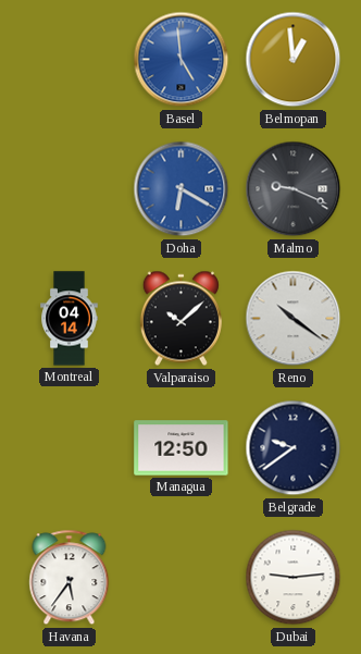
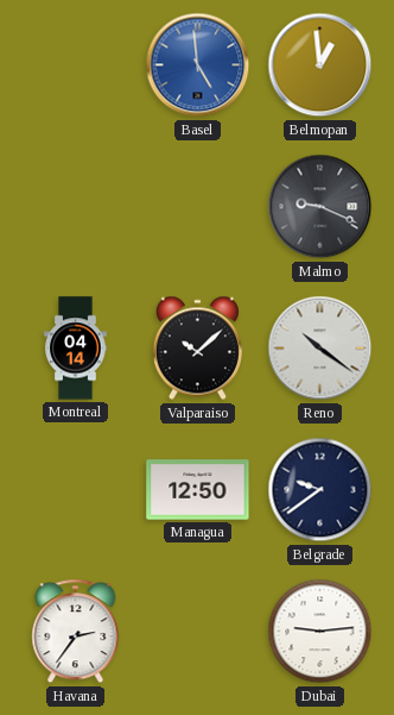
Doha: 6:20 -> none
Havana: 5:36 -> 2:36
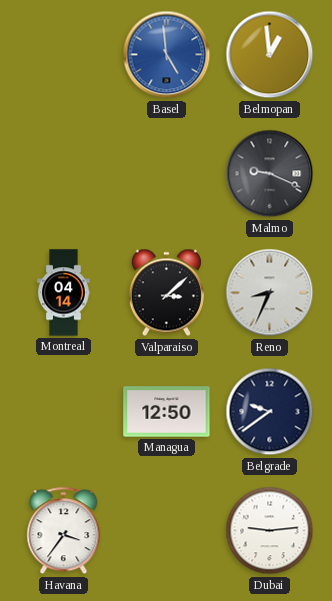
Valparaiso: 10:08 -> 3:08
Reno: 10:21 -> 8:34
Havana: 2:36 -> 3:36
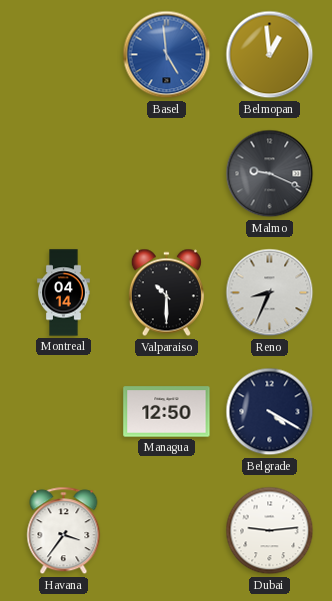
Valparaiso: 3:08 -> 10:30
Belgrade: 9:39 -> 4:20
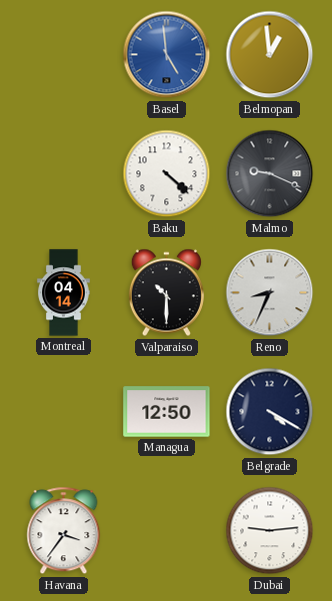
Baku: none -> 4:22
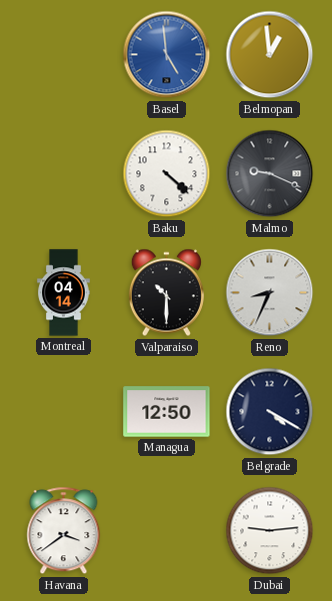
Havana: 3:36 -> 3:39
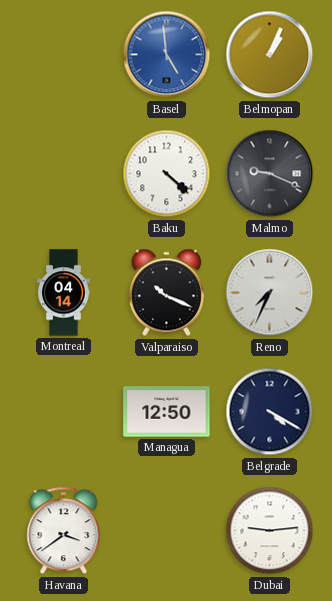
Belmopan: 12:59 -> 1:04
Valparaiso: 10:30 -> 10:19
Reno: 8:34 -> 7:34
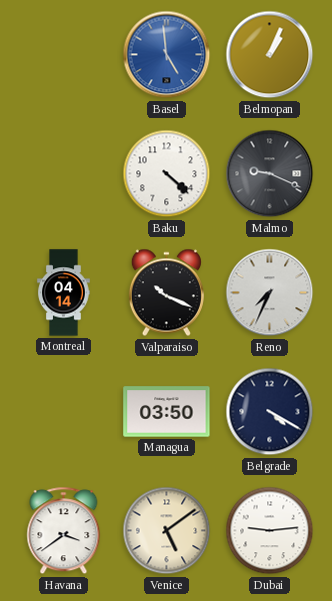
Managua: 12:50 -> 03:50
Venice: none -> 5:09
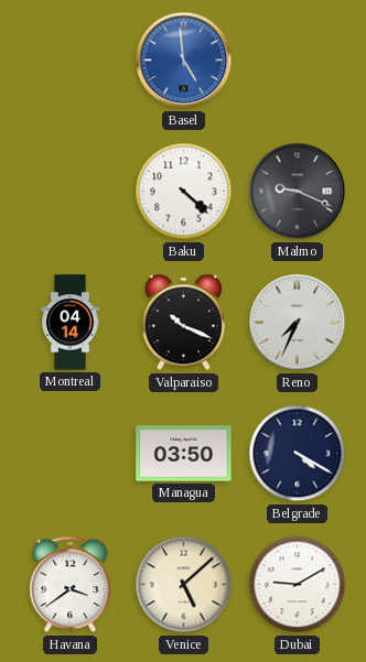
Belmopan: 1:04 -> none
Venice: 5:09 -> 5:08
Dubai: 9:14 -> 9:10
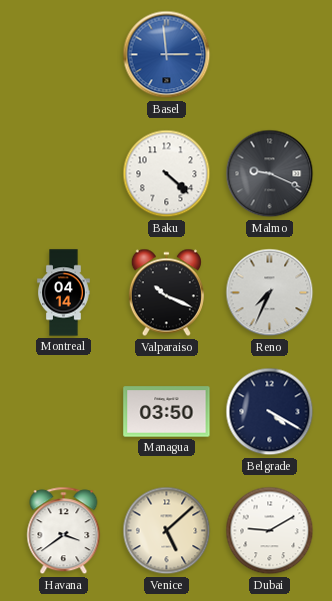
Basel: 4:59 -> 2:59
